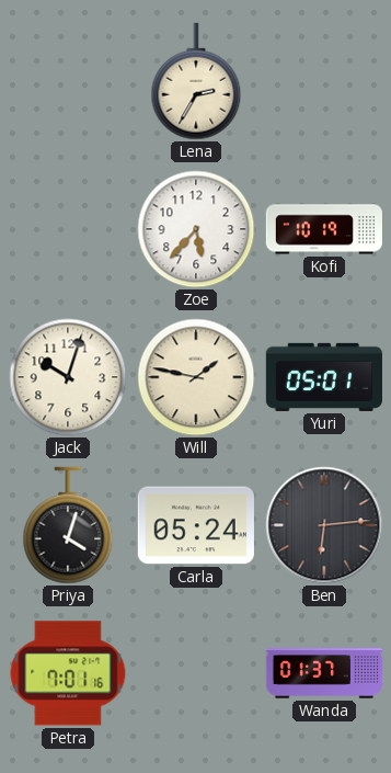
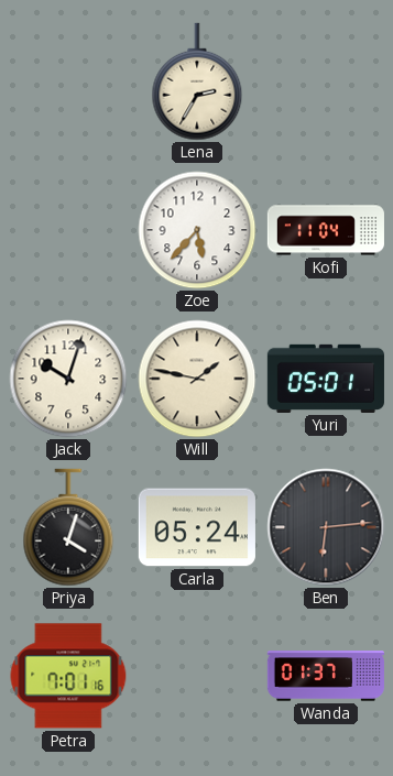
Kofi: 10:19 -> 11:04
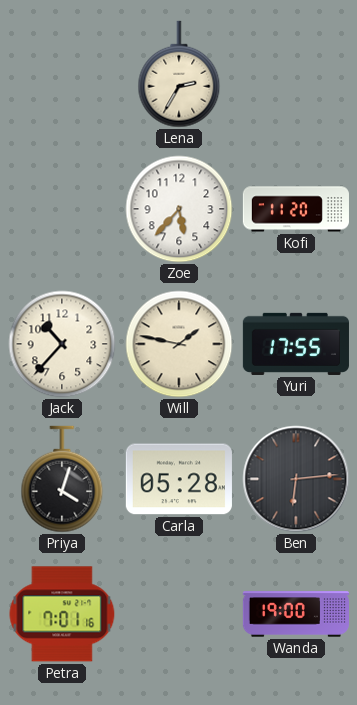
Kofi: 11:04 -> 11:20
Jack: 10:03 -> 10:37
Yuri: 05:01 -> 17:55
Carla: 05:24 -> 05:28
Wanda: 01:37 -> 19:00
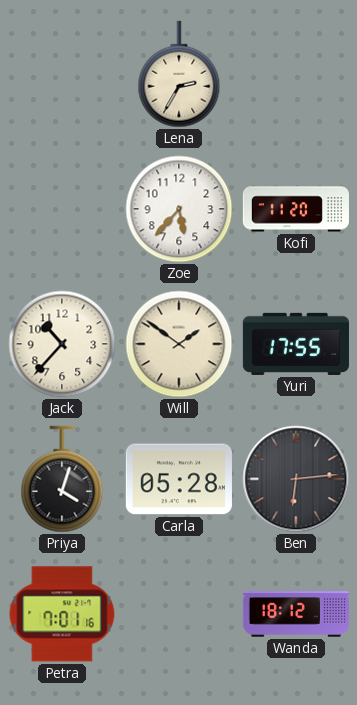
Will: 1:47 -> 1:51
Wanda: 19:00 -> 18:12
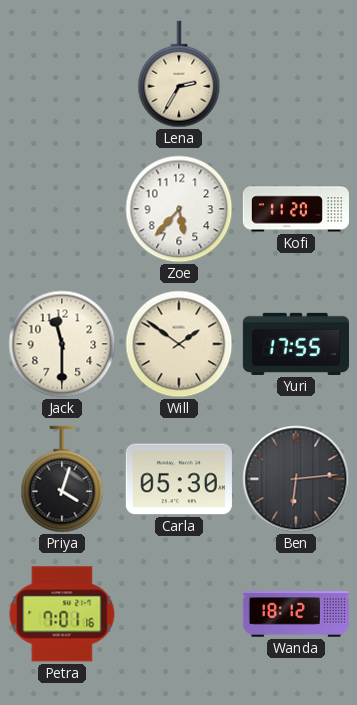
Jack: 10:37 -> 11:30
Carla: 05:28 -> 05:30
